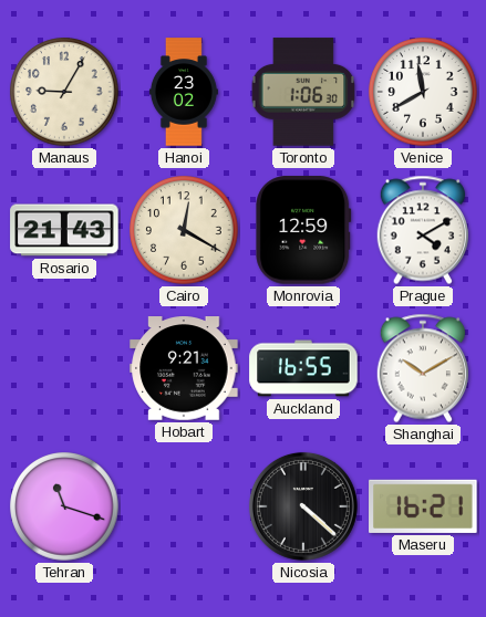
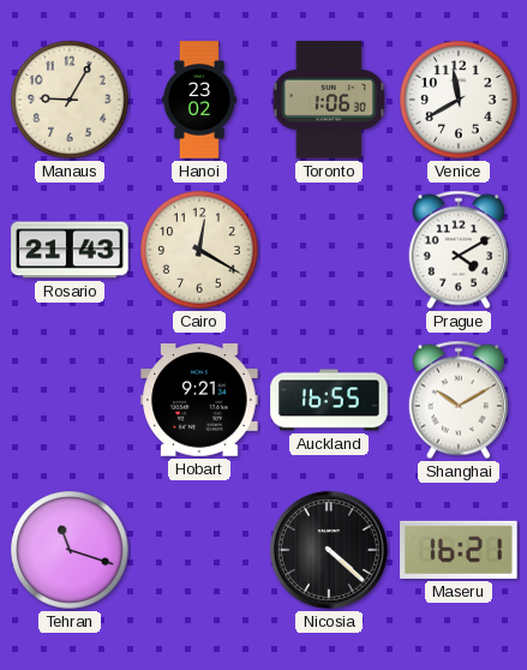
Monrovia: 12:59 -> none
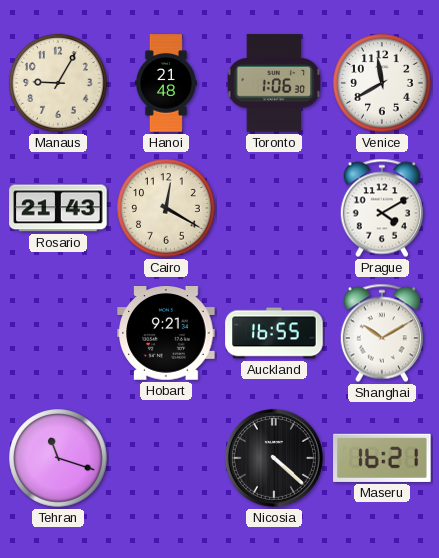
Hanoi: 23:02 -> 21:48
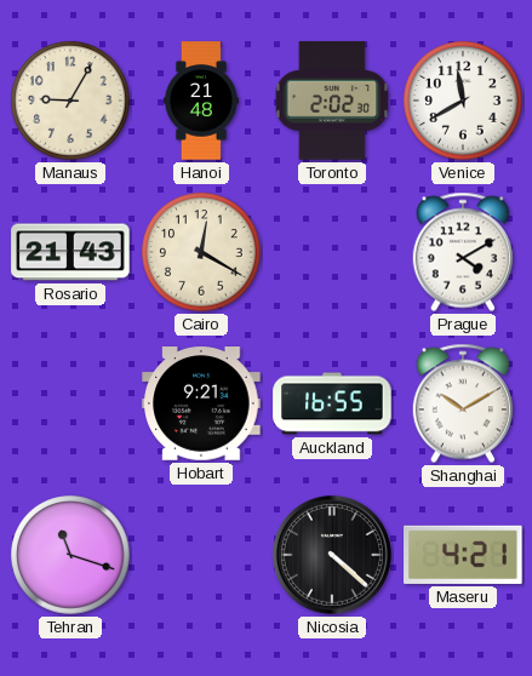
Toronto: 1:06 -> 2:02
Maseru: 16:21 -> 4:21
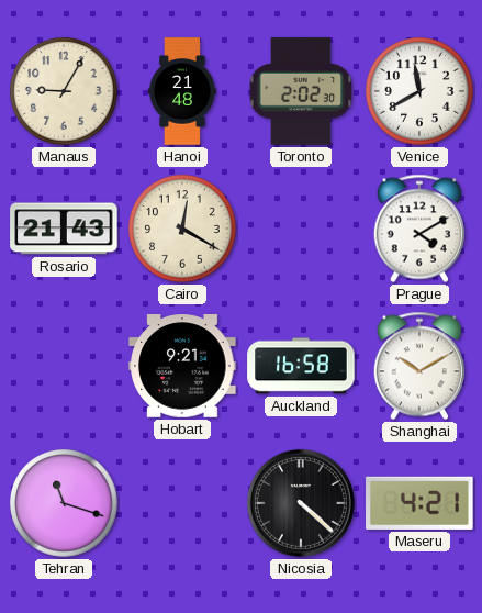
Auckland: 16:55 -> 16:58
